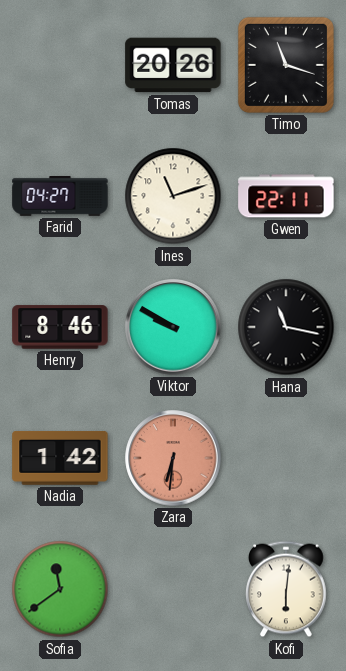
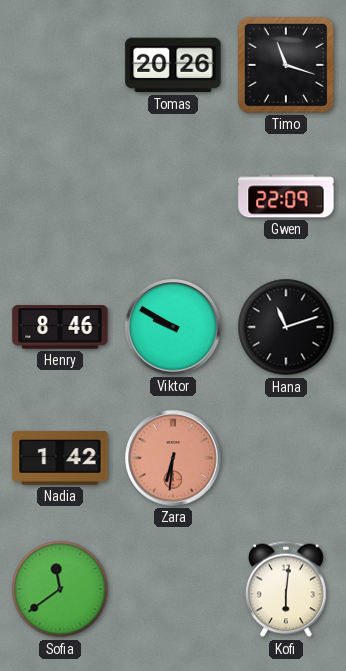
Farid: 04:27 -> none
Ines: 11:12 -> none
Gwen: 22:11 -> 22:09
Hana: 11:17 -> 11:12
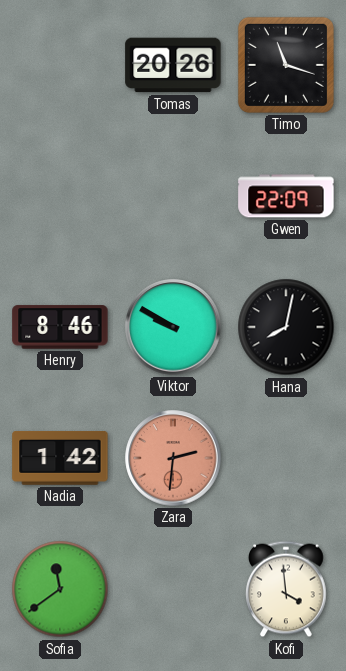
Hana: 11:12 -> 8:02
Zara: 6:31 -> 2:31
Kofi: 6:01 -> 3:59
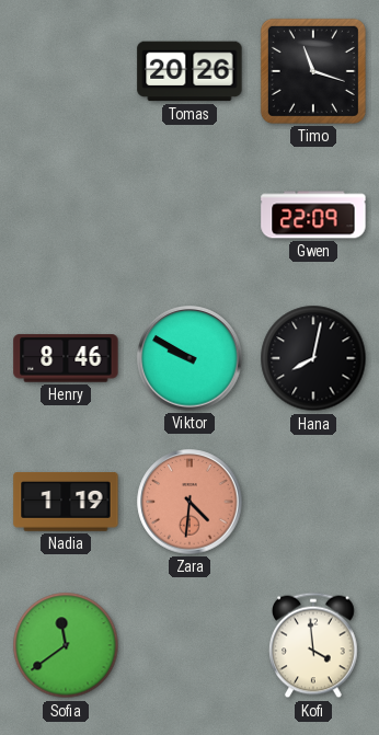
Nadia: 1:42 -> 1:19
Zara: 2:31 -> 4:31
